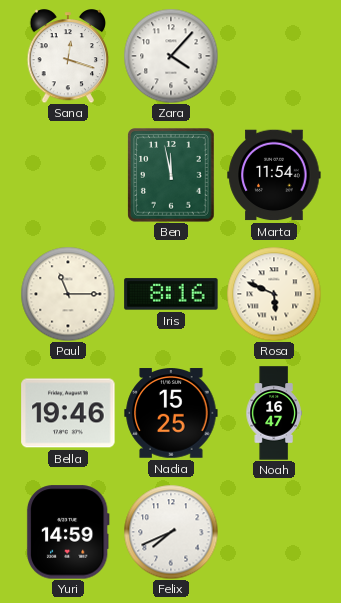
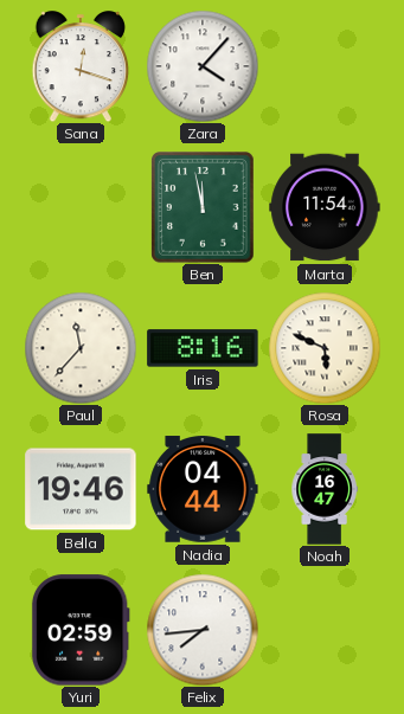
Paul: 11:15 -> 11:37
Nadia: 15:25 -> 04:44
Yuri: 14:59 -> 02:59
Felix: 7:41 -> 7:44
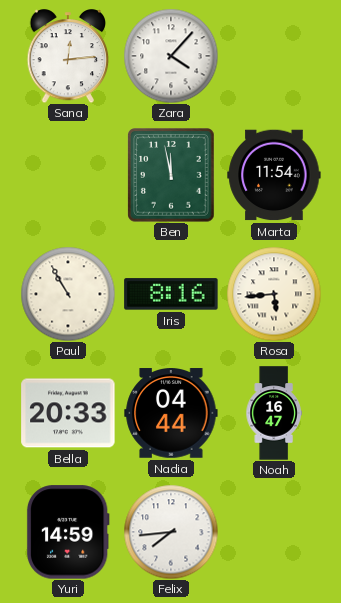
Sana: 12:18 -> 12:14
Paul: 11:37 -> 10:55
Rosa: 5:49 -> 5:44
Bella: 19:46 -> 20:33
Yuri: 02:59 -> 14:59
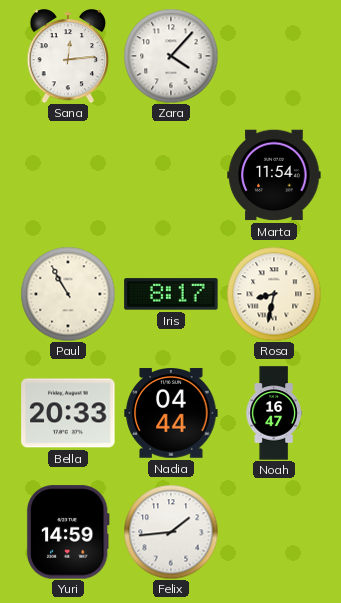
Ben: 11:58 -> none
Iris: 8:16 -> 8:17
Rosa: 5:44 -> 8:32
Felix: 7:44 -> 1:44
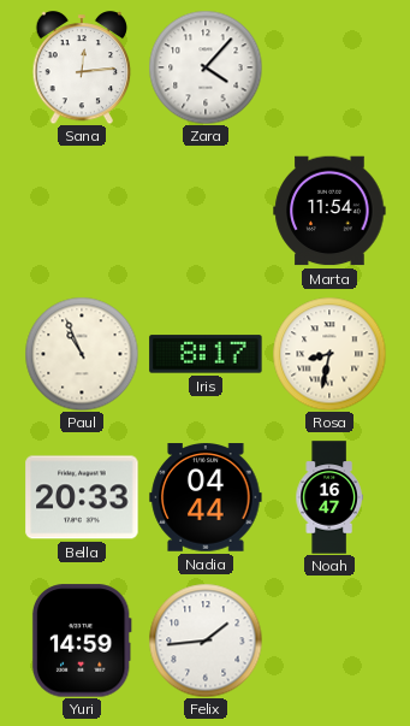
Paul: 10:55 -> 10:56
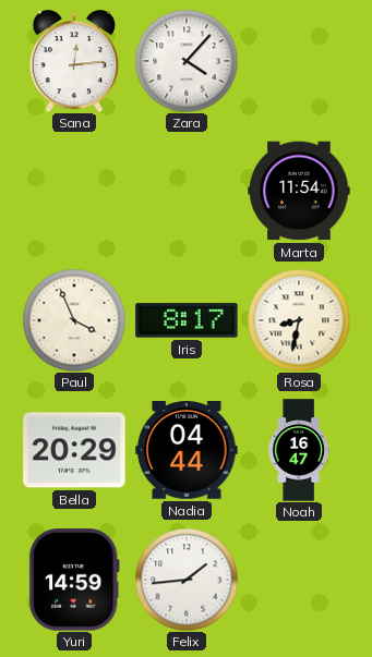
Paul: 10:56 -> 3:56
Bella: 20:33 -> 20:29
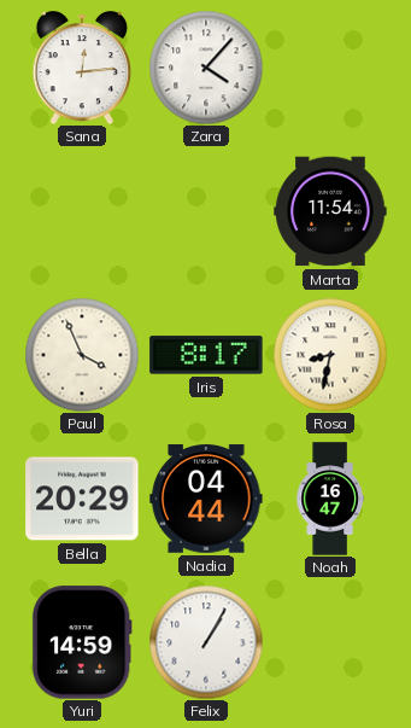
Felix: 1:44 -> 1:05
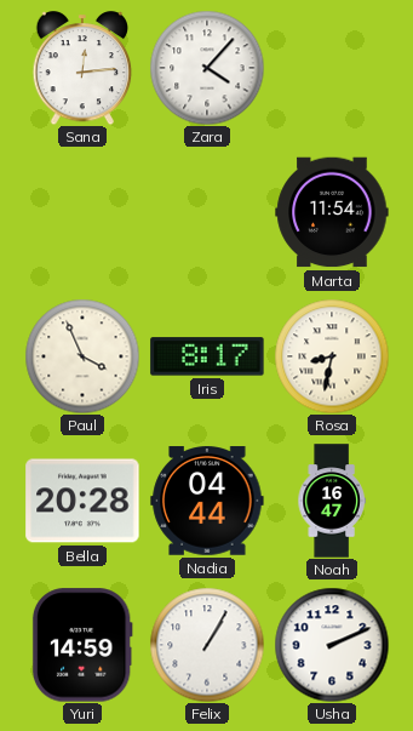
Bella: 20:29 -> 20:28
Usha: none -> 2:11
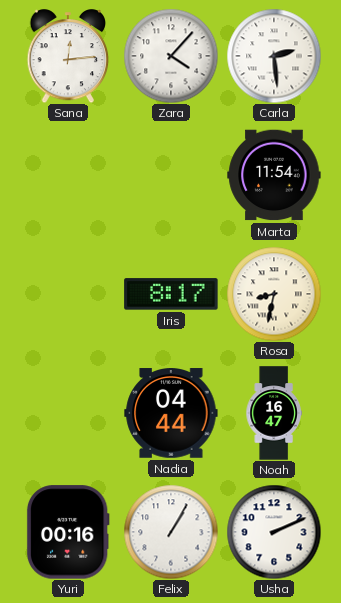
Carla: none -> 2:29
Paul: 3:56 -> none
Bella: 20:28 -> none
Yuri: 14:59 -> 00:16
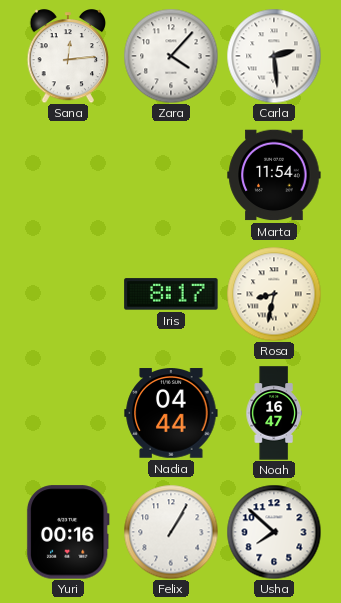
Usha: 2:11 -> 7:52
